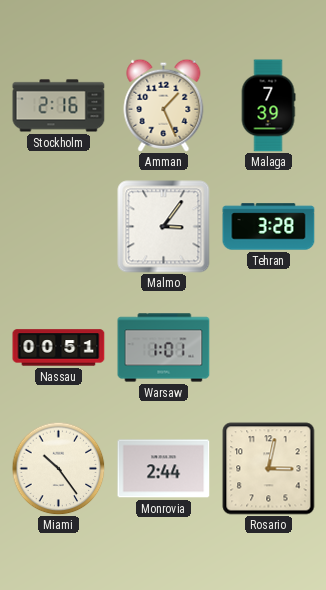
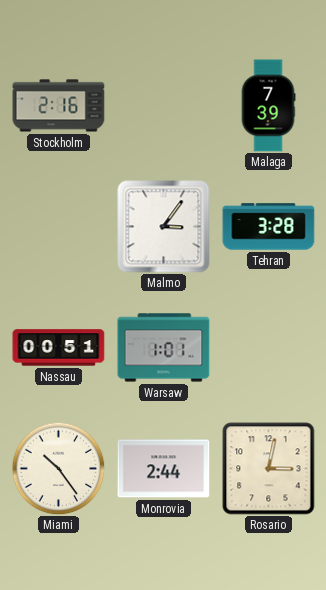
Amman: 1:26 -> none
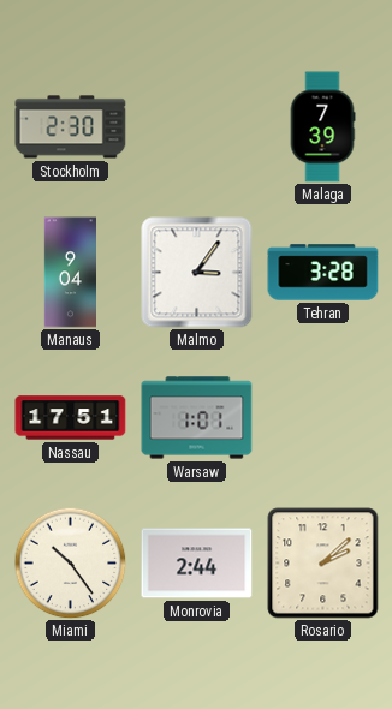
Stockholm: 2:16 -> 2:30
Manaus: none -> 9:04
Nassau: 00:51 -> 17:51
Rosario: 3:02 -> 2:08
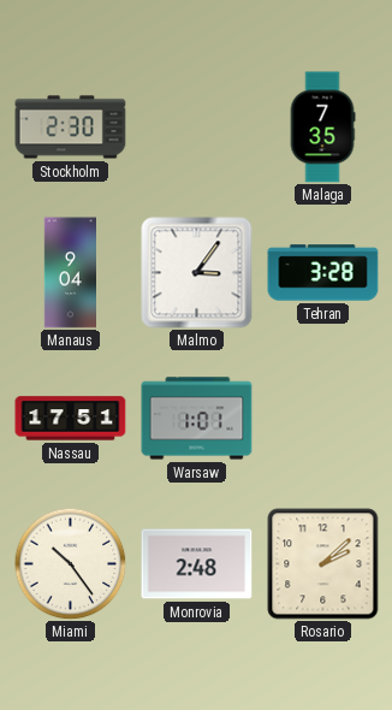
Malaga: 7:39 -> 7:35
Monrovia: 2:44 -> 2:48
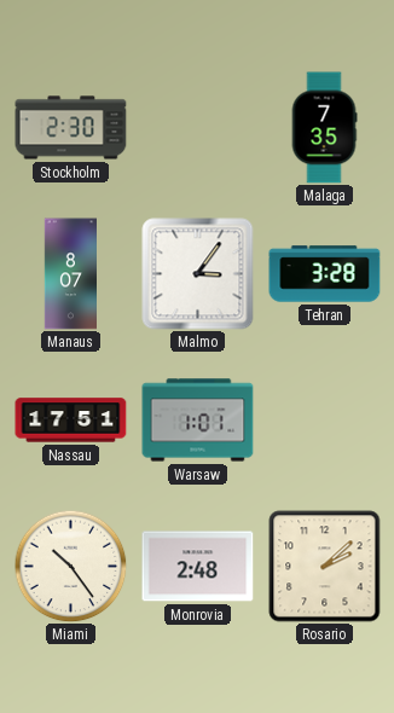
Manaus: 9:04 -> 8:07
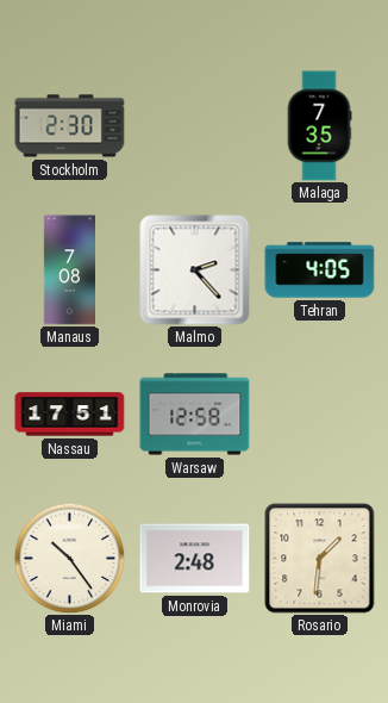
Manaus: 8:07 -> 7:08
Malmo: 3:06 -> 2:23
Tehran: 3:28 -> 4:05
Warsaw: 1:01 -> 12:58
Rosario: 2:08 -> 1:31
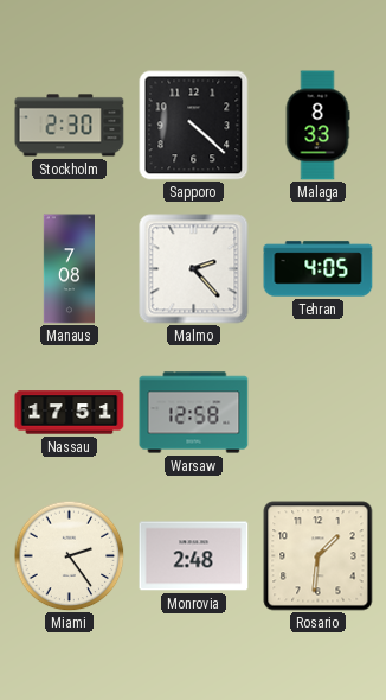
Sapporo: none -> 4:22
Malaga: 7:35 -> 8:33
Miami: 10:24 -> 2:24
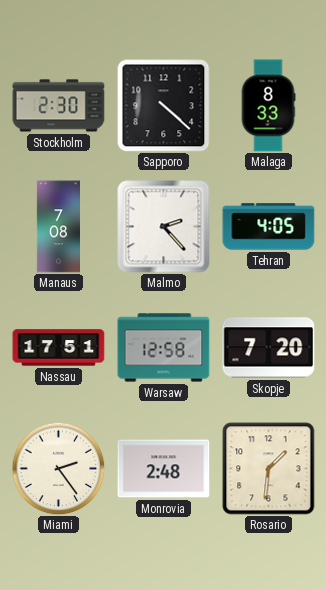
Skopje: none -> 7:20
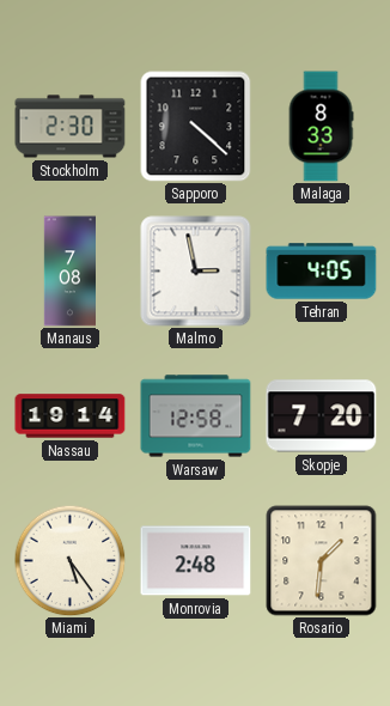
Malmo: 2:23 -> 2:58
Nassau: 17:51 -> 19:14
Miami: 2:24 -> 5:24
